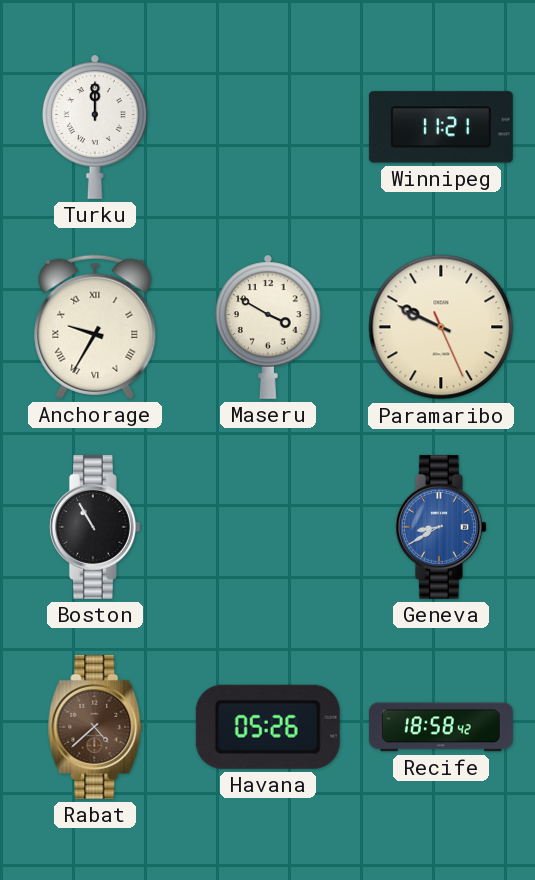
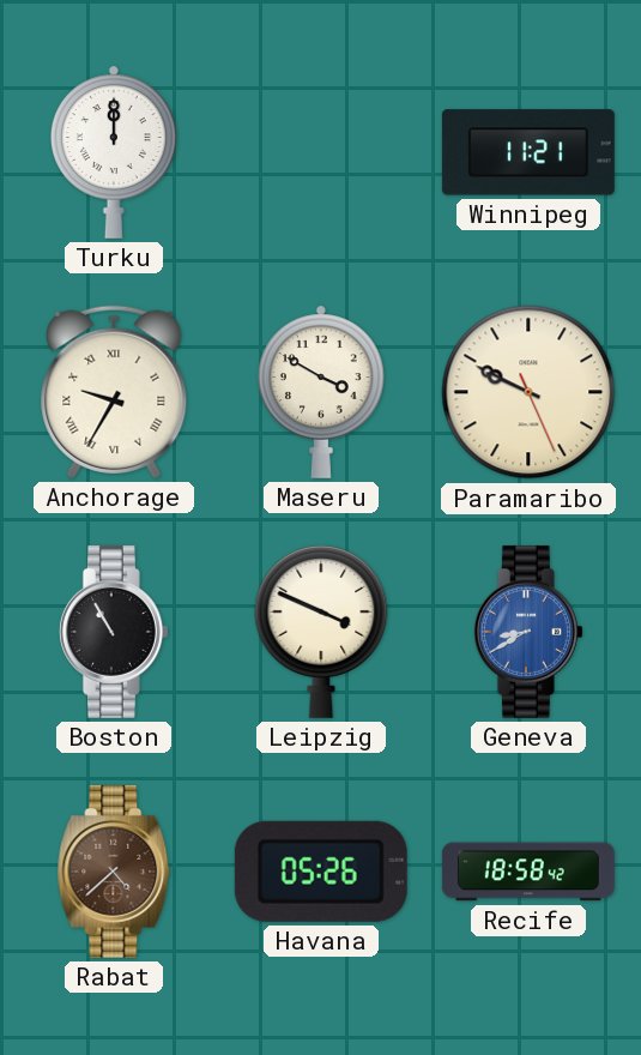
Leipzig: none -> 3:49
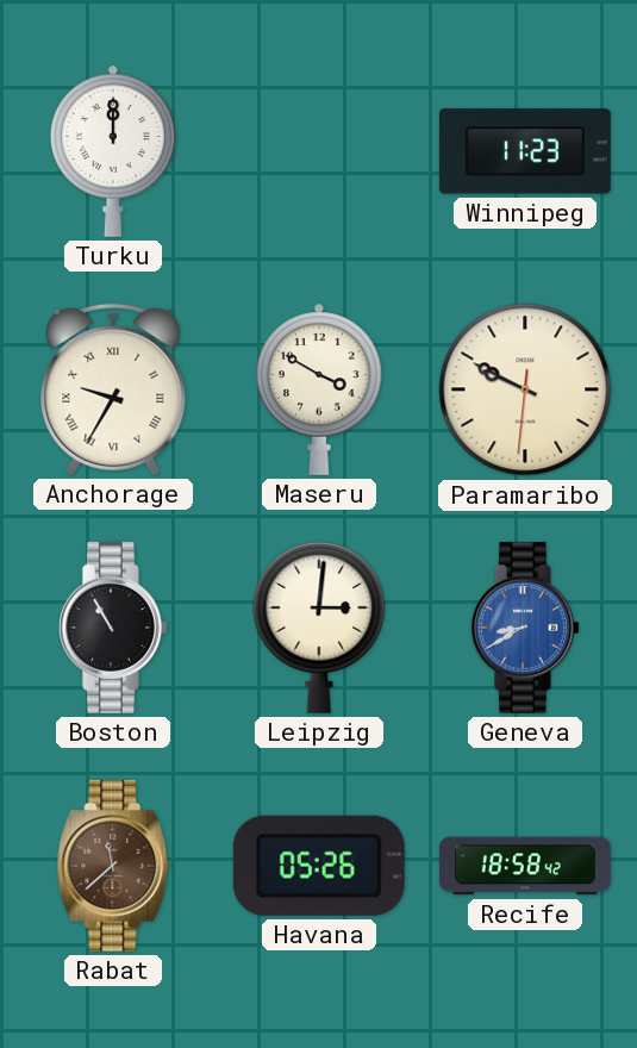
Winnipeg: 11:21 -> 11:23
Paramaribo: 9:49:26 -> 9:49:31
Leipzig: 3:49 -> 3:01
Rabat: 4:38 -> 11:38
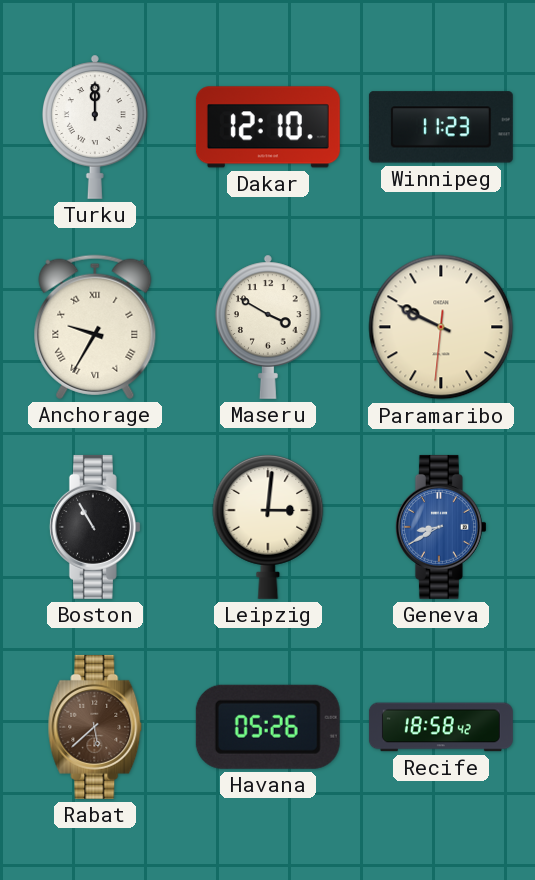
Dakar: none -> 12:10
Rabat: 11:38 -> 5:38
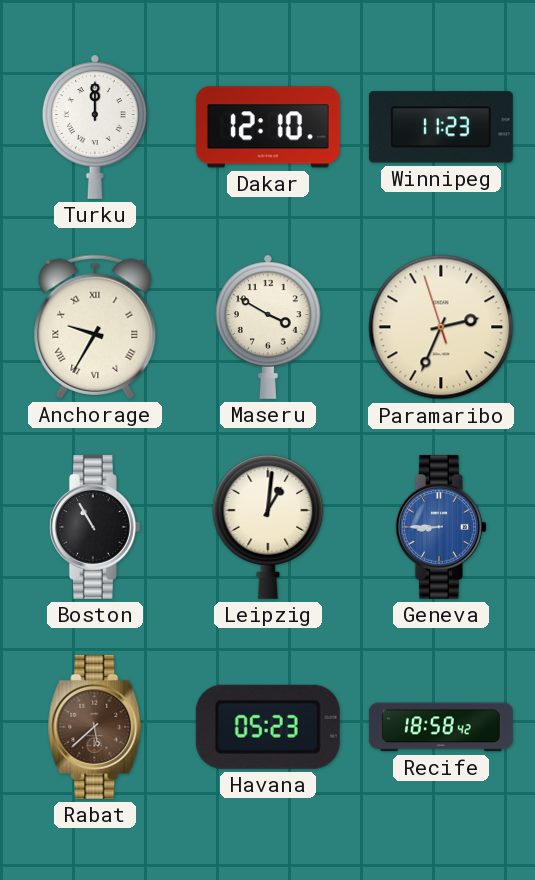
Paramaribo: 9:49 -> 2:33
Leipzig: 3:01 -> 1:01
Geneva: 8:40 -> 8:45
Havana: 05:26 -> 05:23
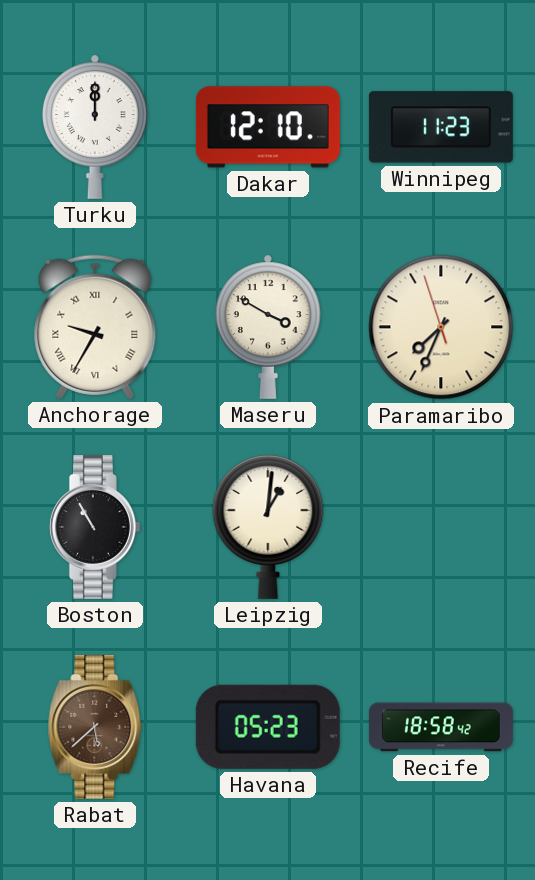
Paramaribo: 2:33 -> 7:33
Geneva: 8:45 -> none
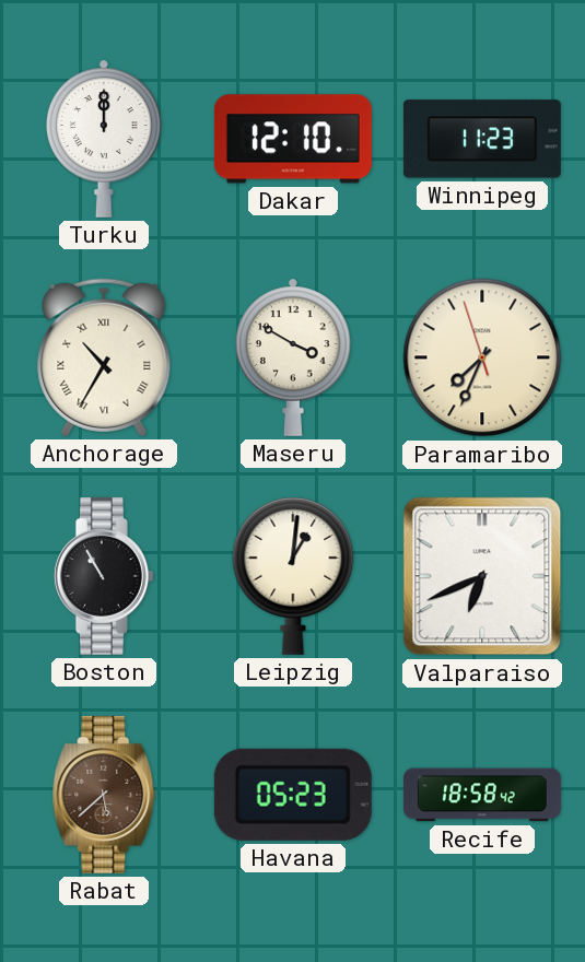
Anchorage: 9:35 -> 10:35
Valparaiso: none -> 6:41
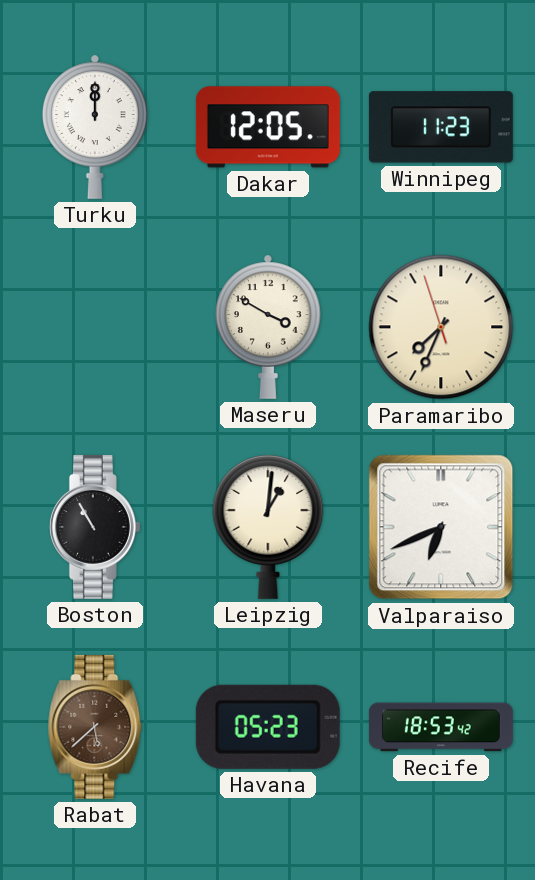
Dakar: 12:10 -> 12:05
Anchorage: 10:35 -> none
Recife: 18:58 -> 18:53
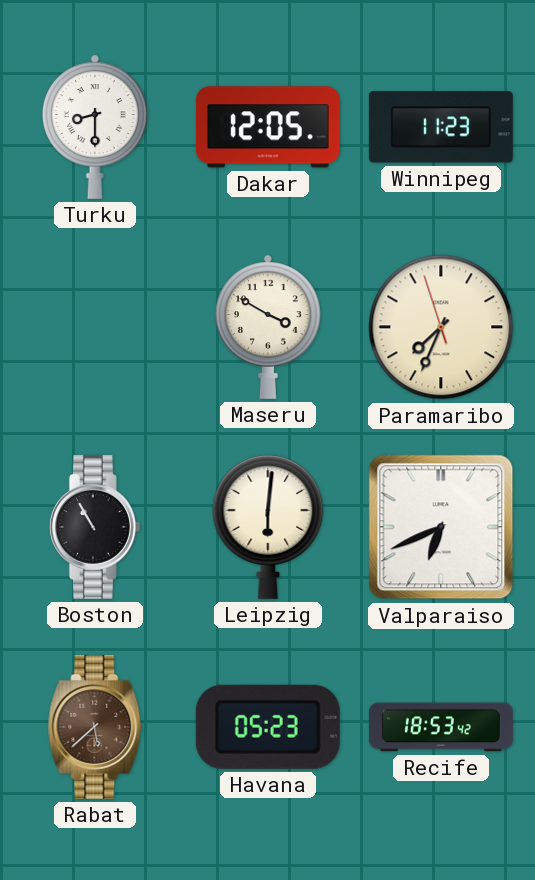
Turku: 12:00 -> 8:30
Leipzig: 1:01 -> 6:01
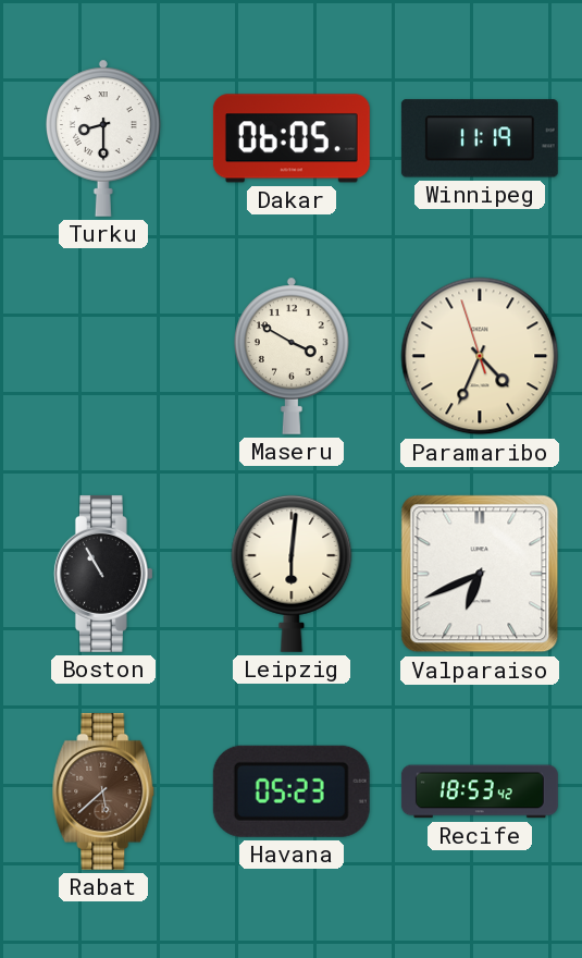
Dakar: 12:05 -> 06:05
Winnipeg: 11:23 -> 11:19
Paramaribo: 7:33 -> 4:33
